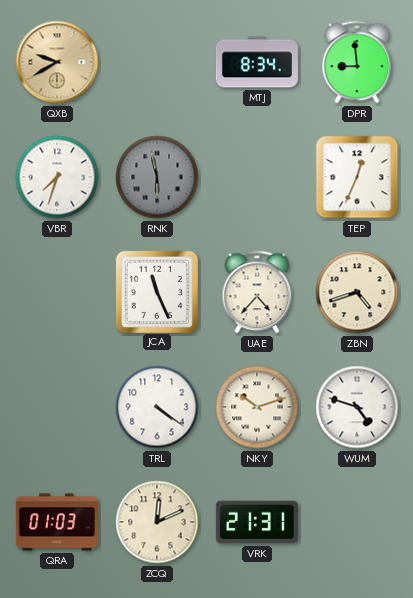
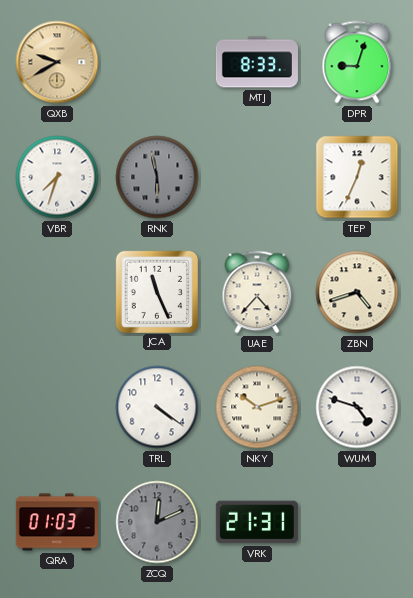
MTJ: 8:34 -> 8:33
DPR: 8:59 -> 9:03
ZCQ dial: cream -> grey
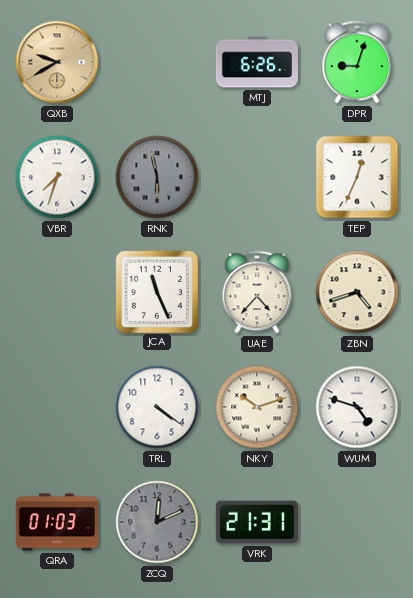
MTJ: 8:33 -> 6:26
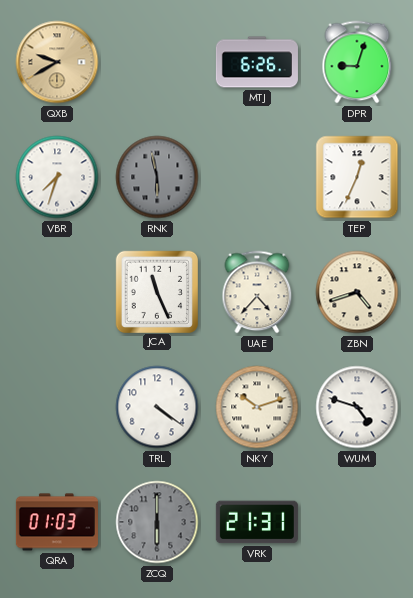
ZCQ: 12:11 -> 6:00
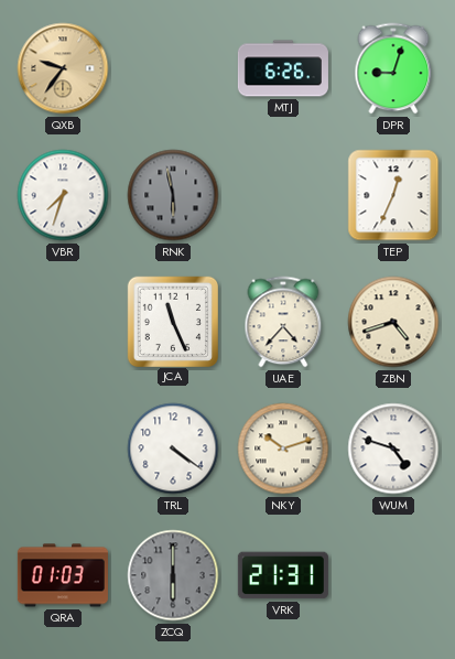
QXB: 9:40 -> 9:36
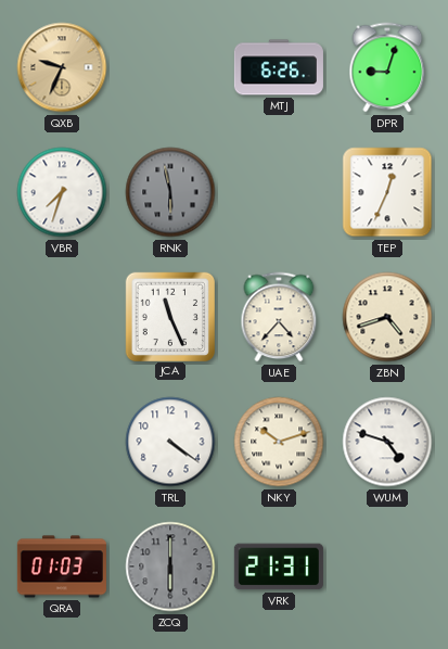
QXB: 9:36 -> 9:34
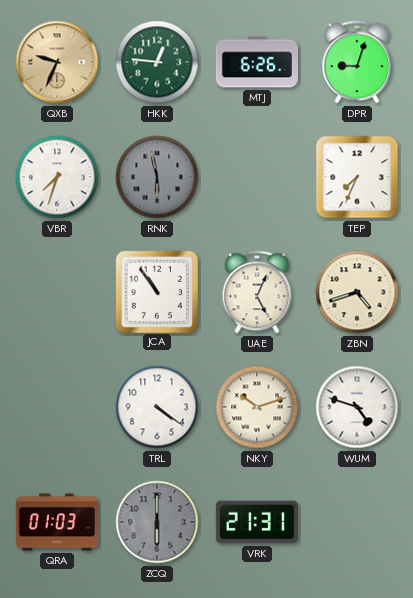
HKK: none -> 12:46
TEP: 12:34 -> 7:34
JCA: 11:26 -> 10:54
UAE: 4:37 -> 5:04
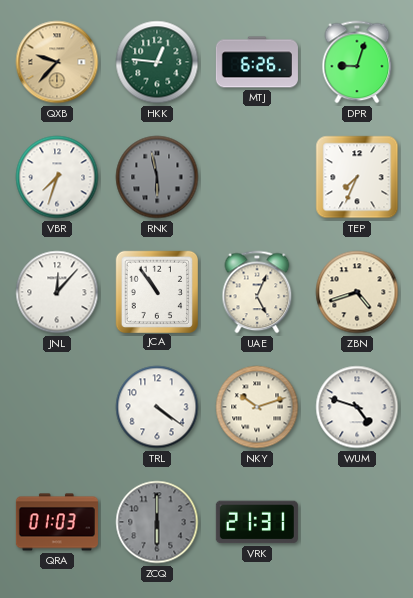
QXB: 9:34 -> 9:37
JNL: none -> 12:07
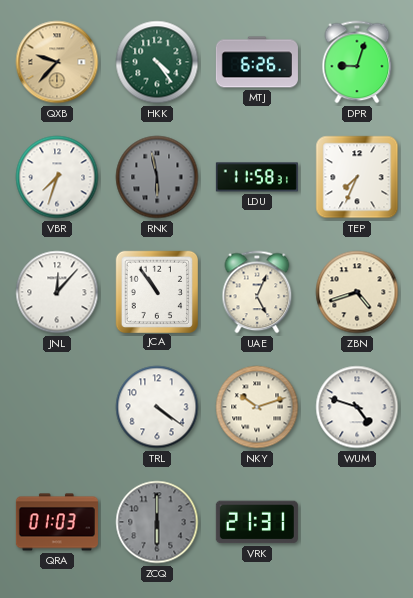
HKK: 12:46 -> 4:24
LDU: none -> 11:58
